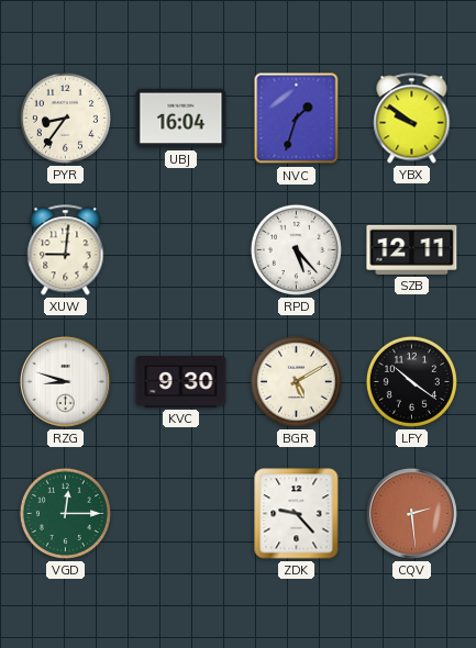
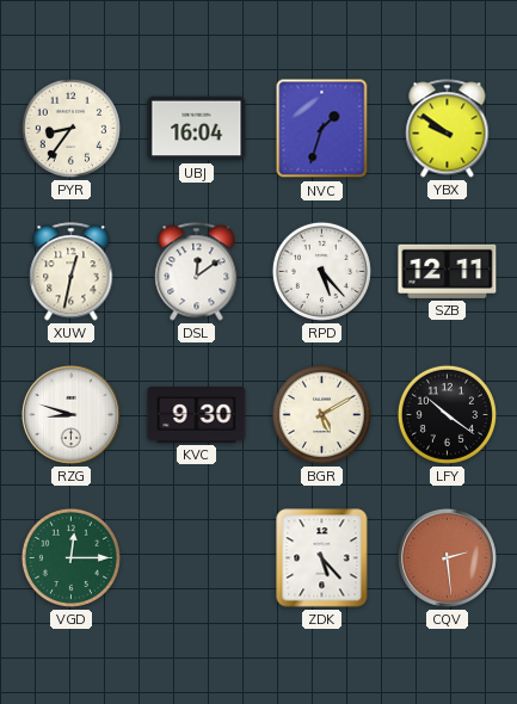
XUW: 9:01 -> 12:32
DSL: none -> 12:09
ZDK: 9:23 -> 5:23
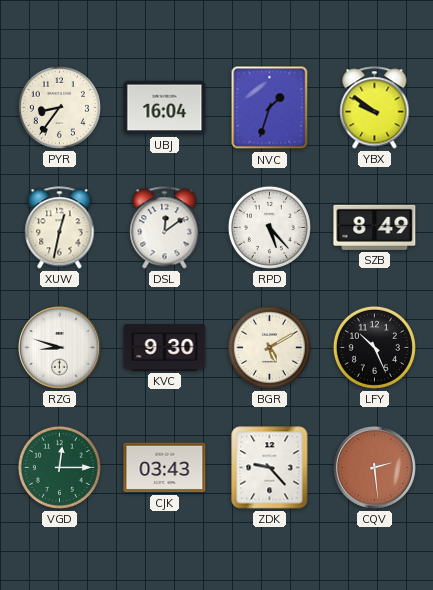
SZB: 12:11 -> 8:49
LFY: 10:21 -> 10:26
CJK: none -> 03:43
ZDK: 5:23 -> 9:23
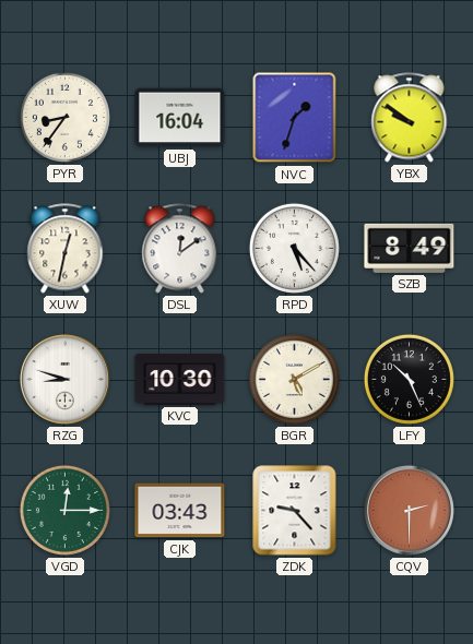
KVC: 9:30 -> 10:30
CQV: 2:29 -> 2:30
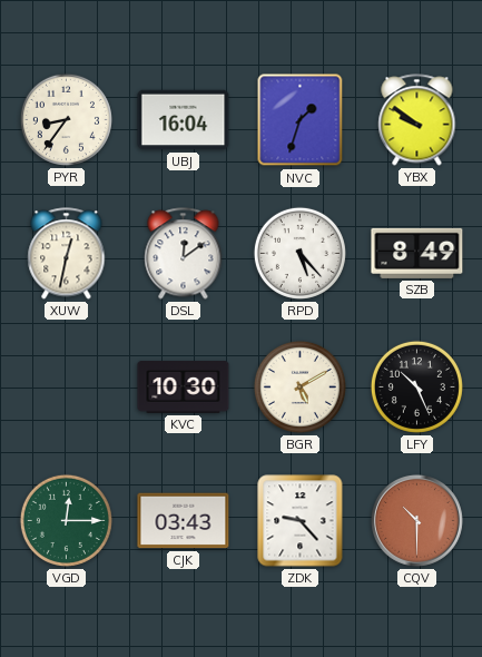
RZG: 8:48 -> none
CQV: 2:30 -> 10:30
